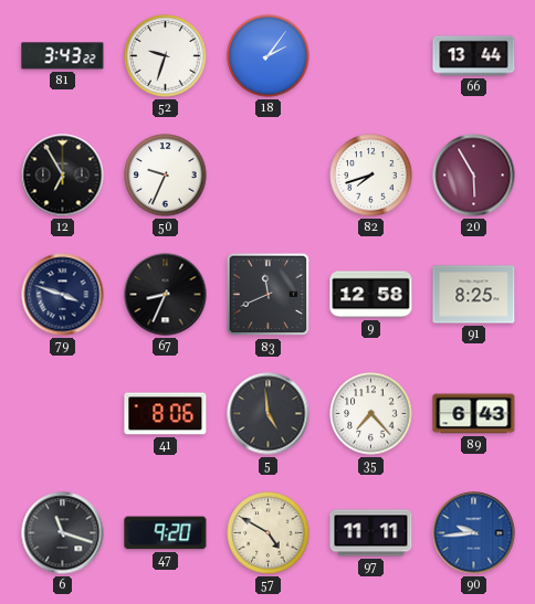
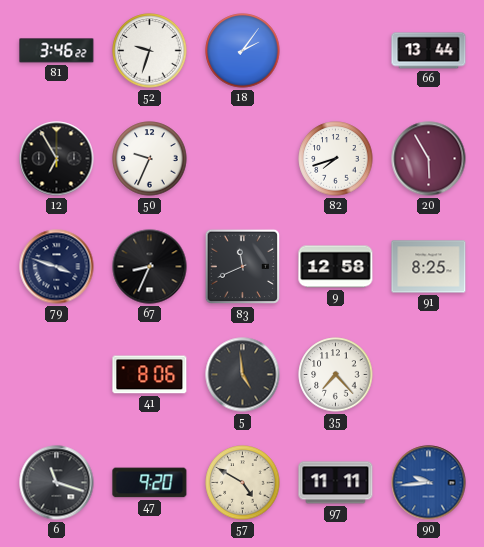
81: 3:43 -> 3:46
89: 6:43 -> none
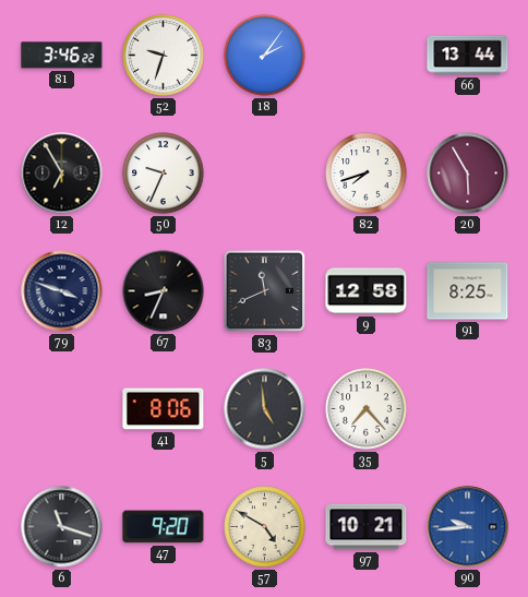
97: 11:11 -> 10:21
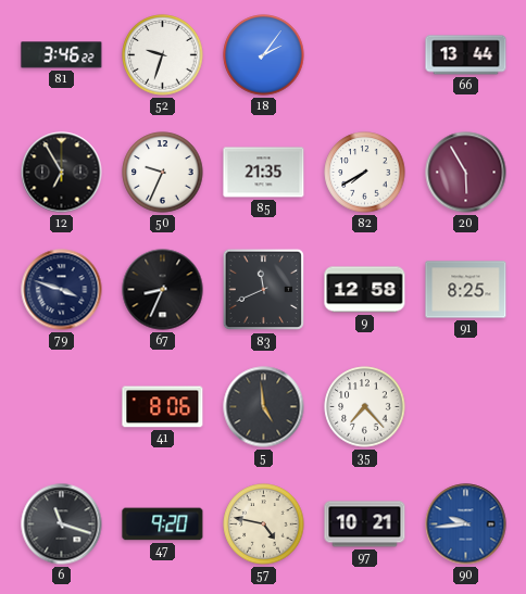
85: none -> 21:35
82: 7:42 -> 7:40
57: 4:50 -> 4:47
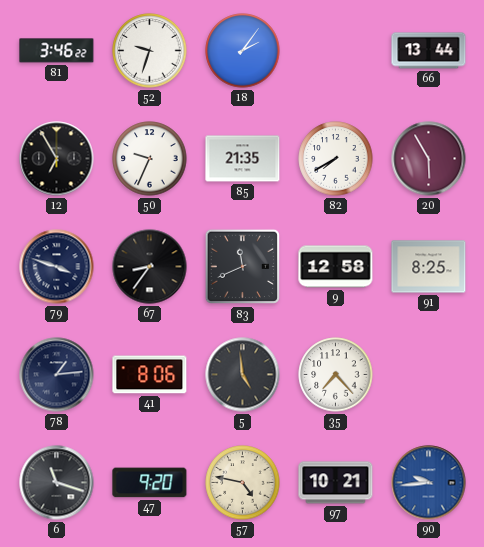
67: 8:34 -> 8:36
78: none -> 1:14
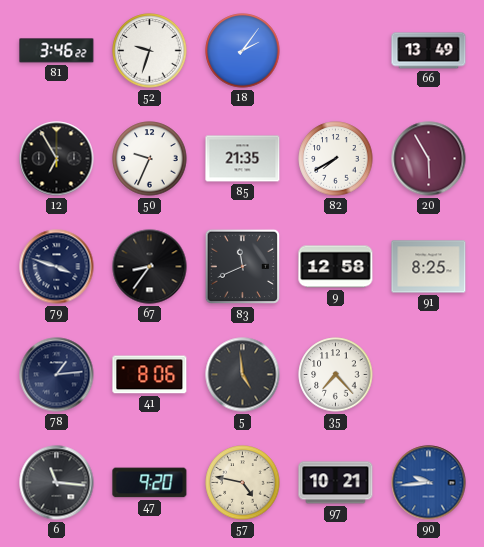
66: 13:44 -> 13:49
6: 11:18 -> 11:16
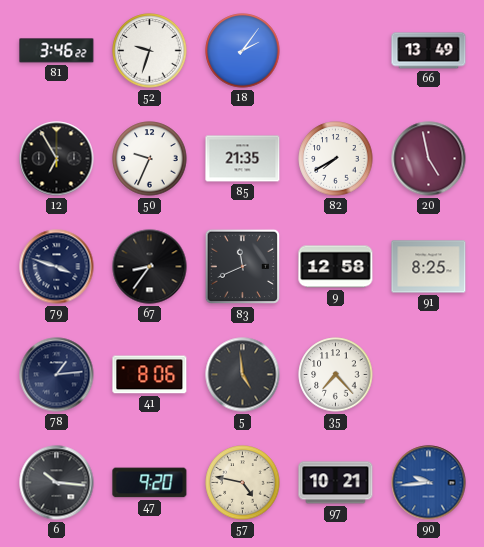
20: 5:55 -> 4:58
6: 11:16 -> 10:16
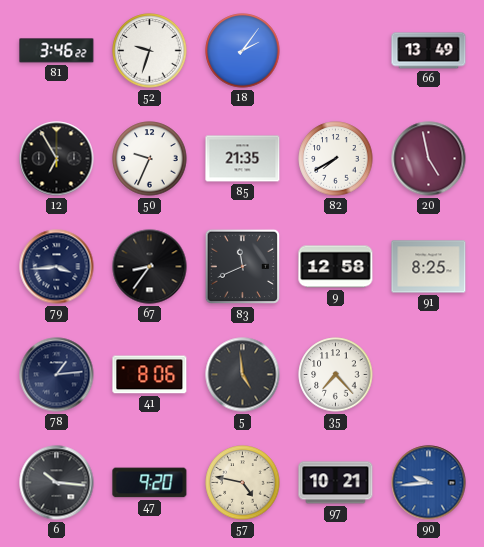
79: 3:48 -> 3:44
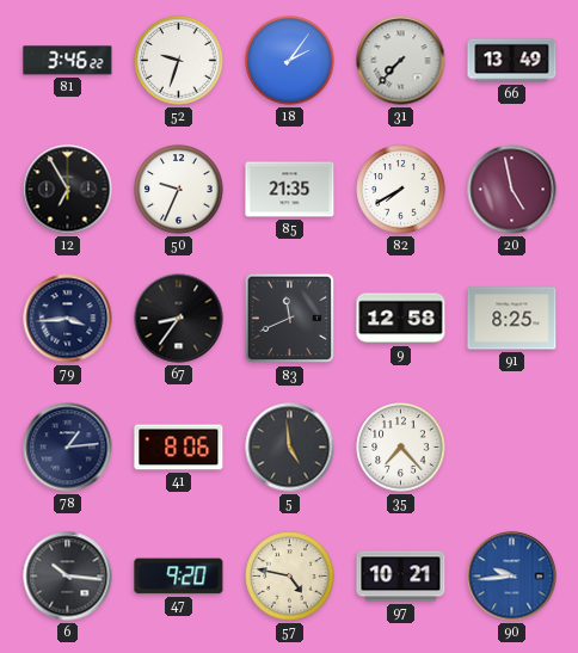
31: none -> 7:37
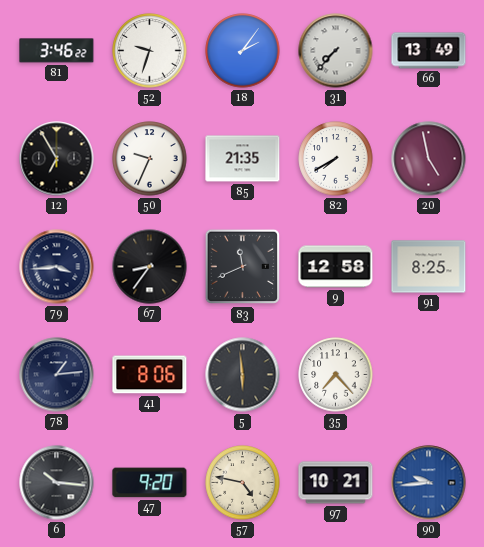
5: 4:59 -> 5:59
